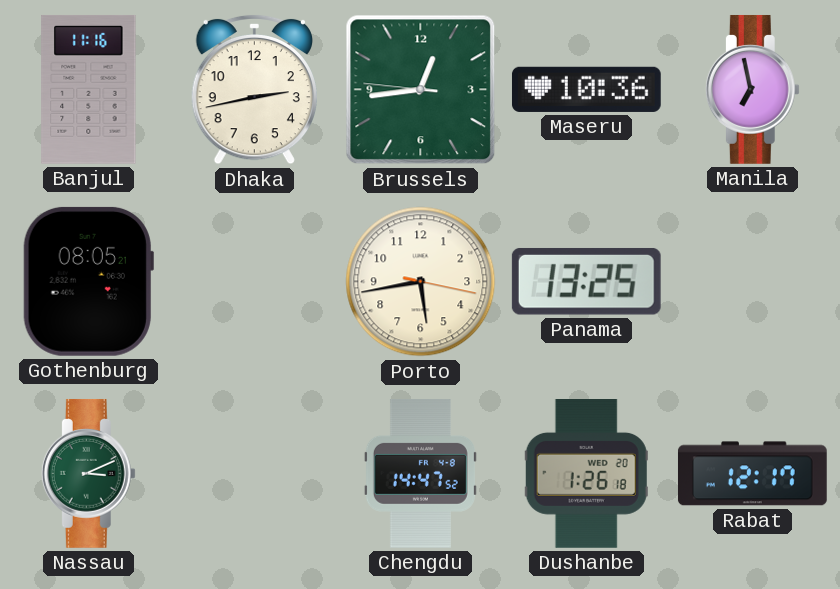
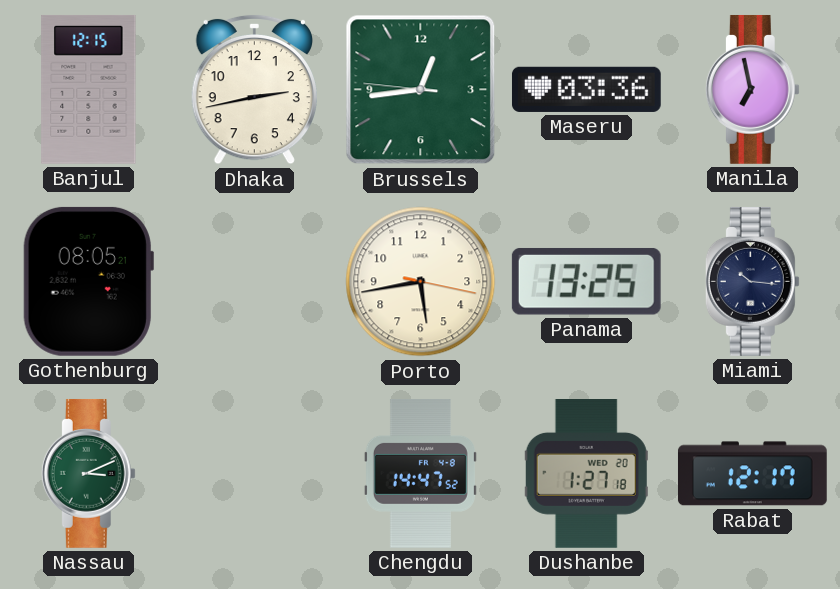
Banjul: 11:16 -> 12:15
Maseru: 10:36 -> 03:36
Miami: none -> 10:16
Dushanbe: 1:26 -> 1:27
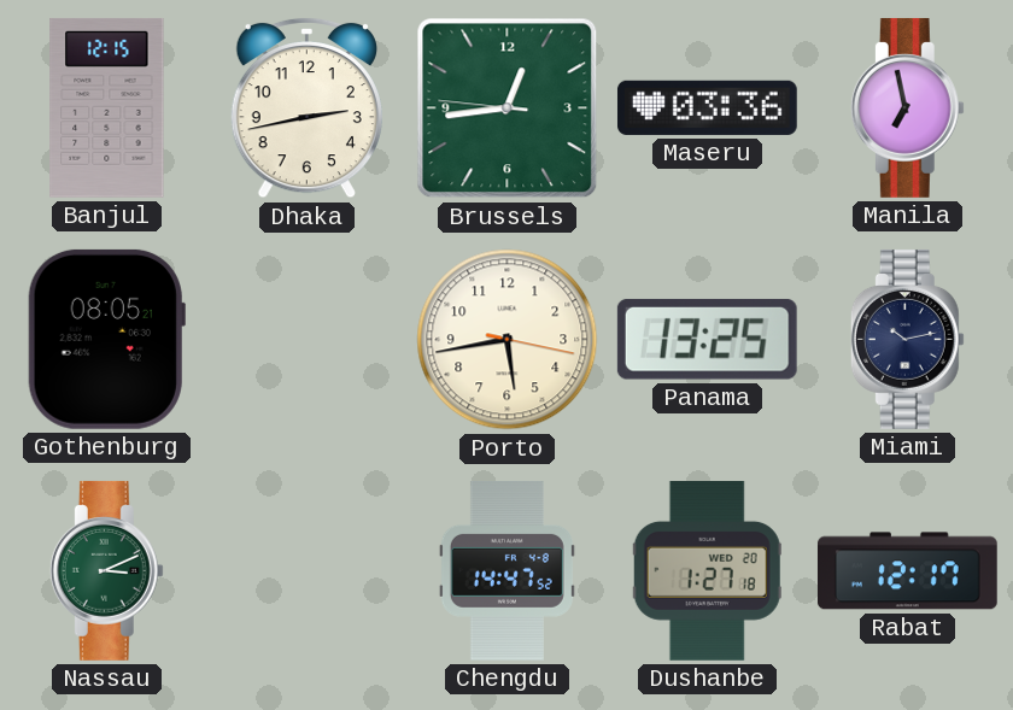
Miami: 10:16 -> 10:13
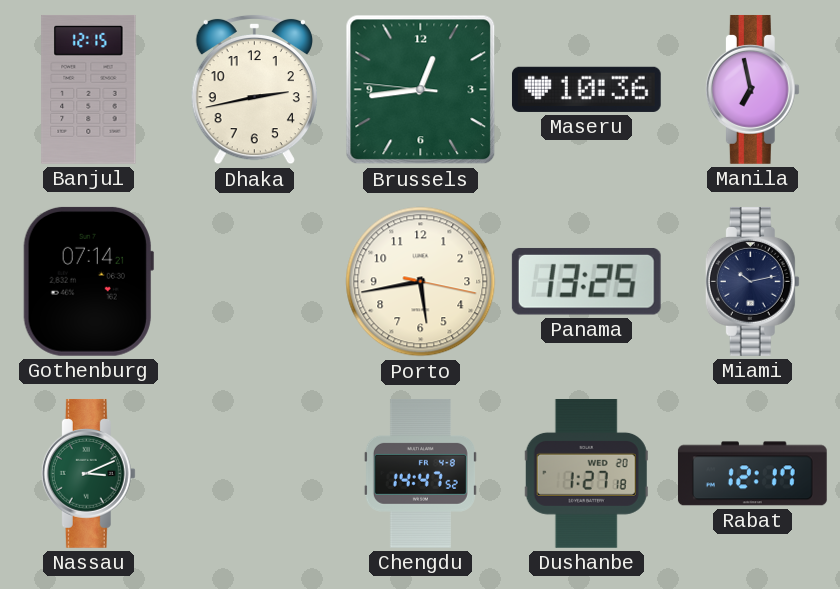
Maseru: 03:36 -> 10:36
Gothenburg: 08:05 -> 07:14
